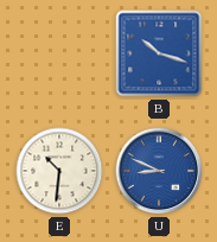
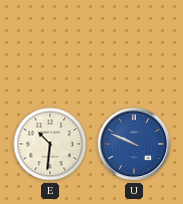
B: 10:18 -> none
U: 8:49 -> 9:49
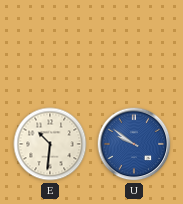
U: 9:49 -> 9:51
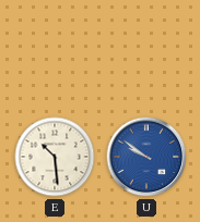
E: 10:31 -> 10:29
